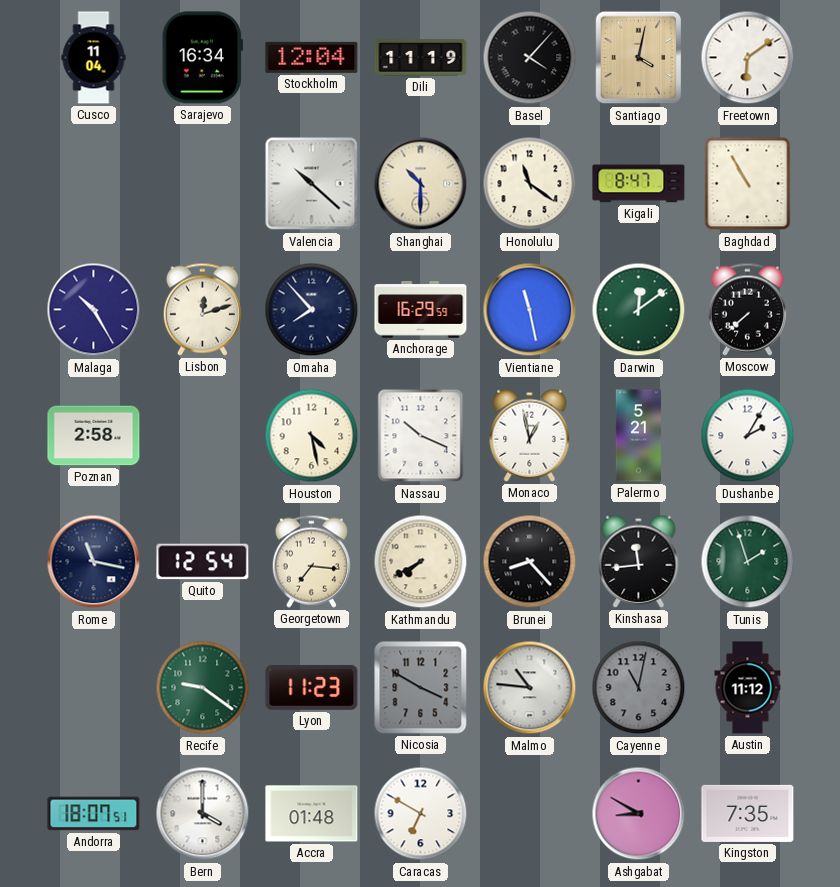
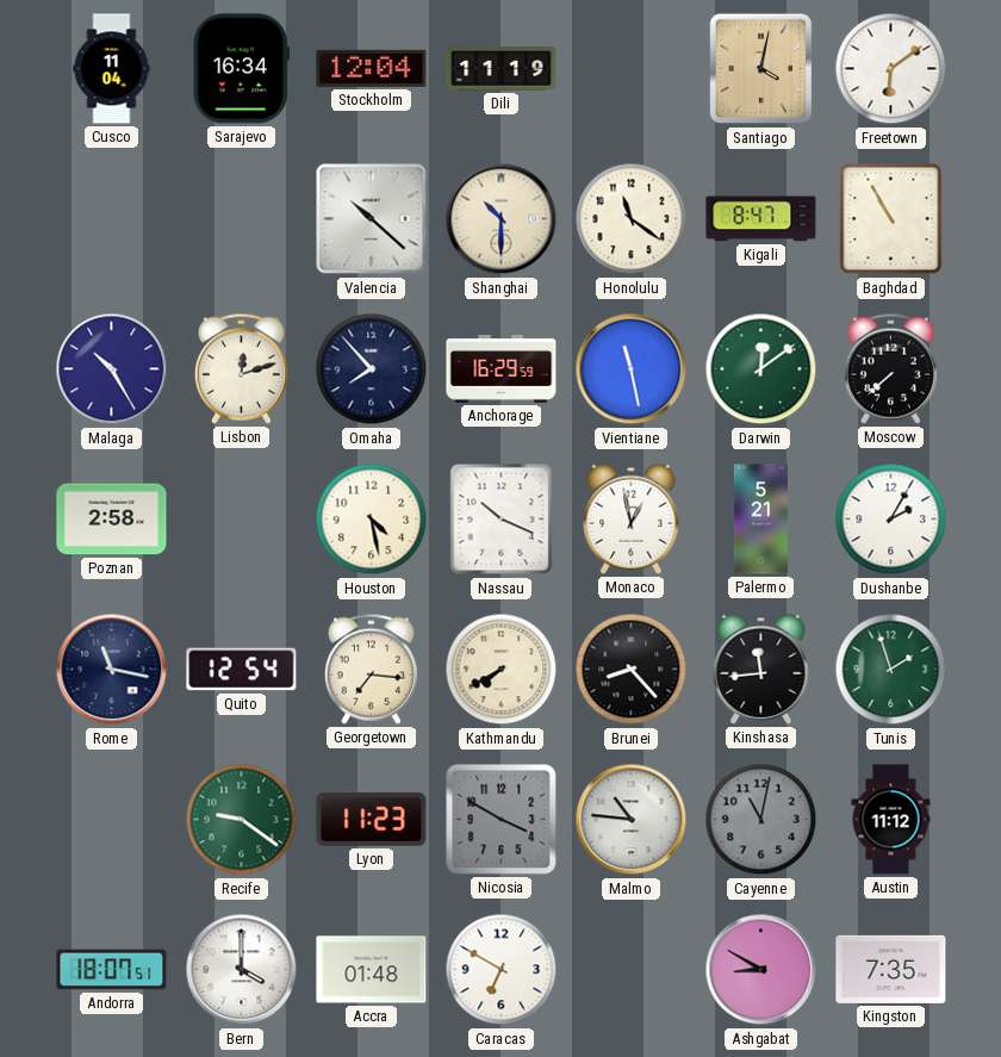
Basel: 4:07 -> none
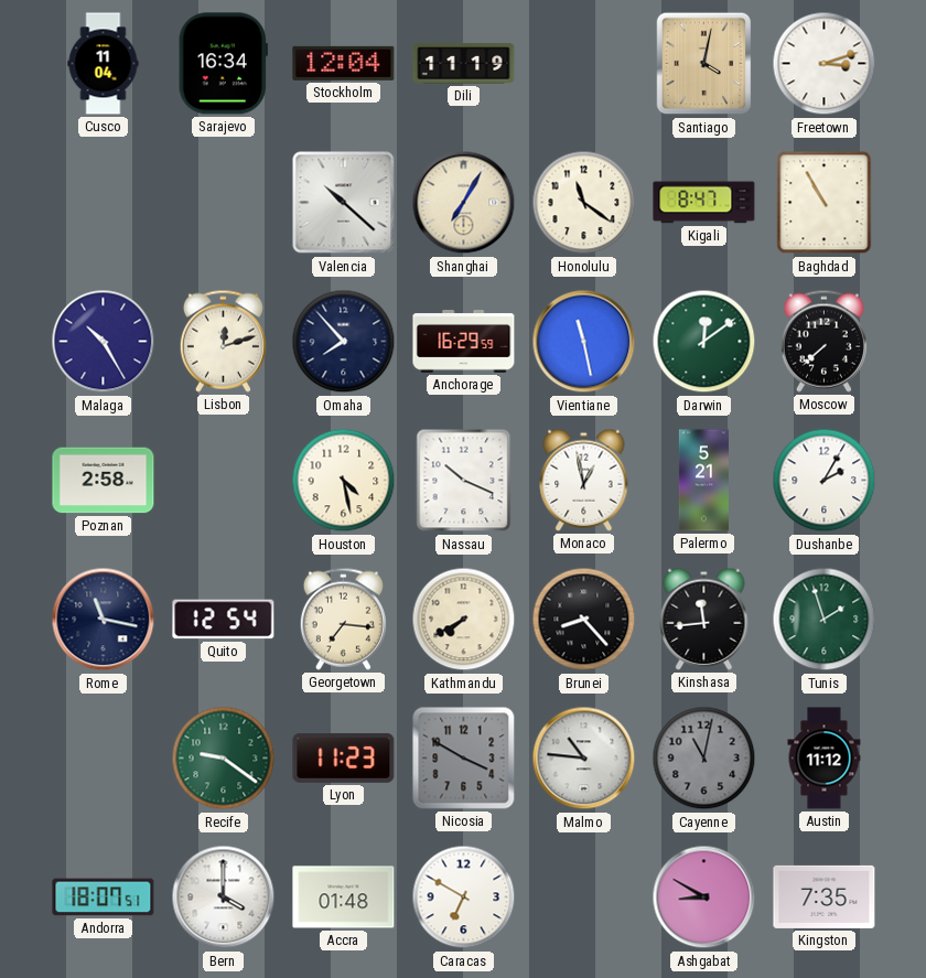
Freetown: 6:09 -> 3:12
Shanghai: 10:30 -> 7:05
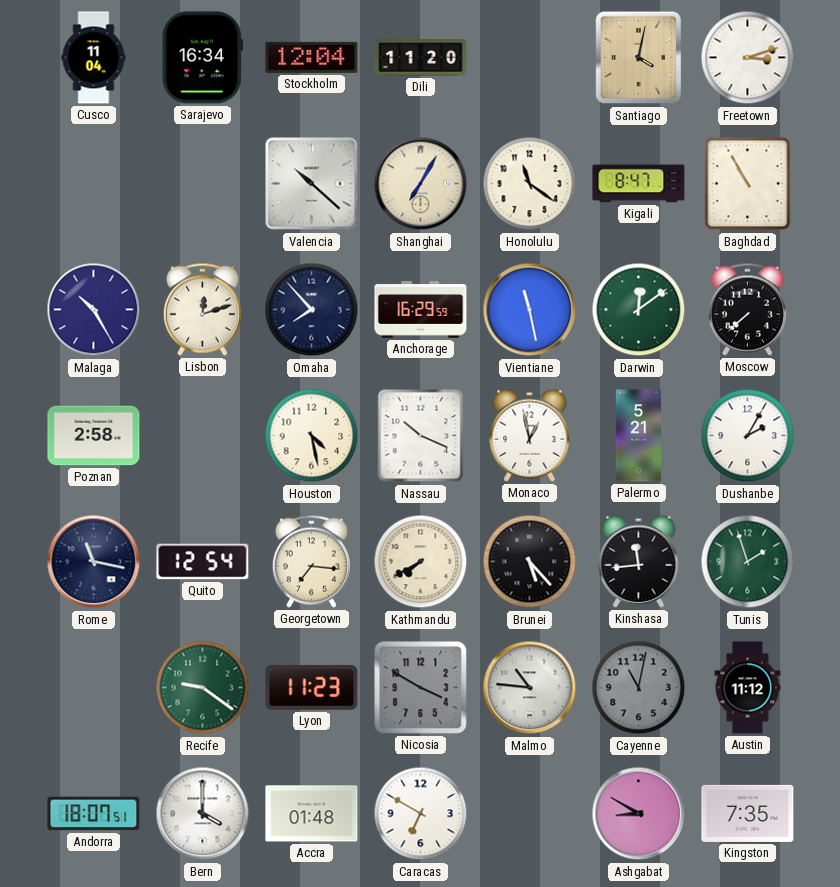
Dili: 11:19 -> 11:20
Brunei: 8:23 -> 5:23
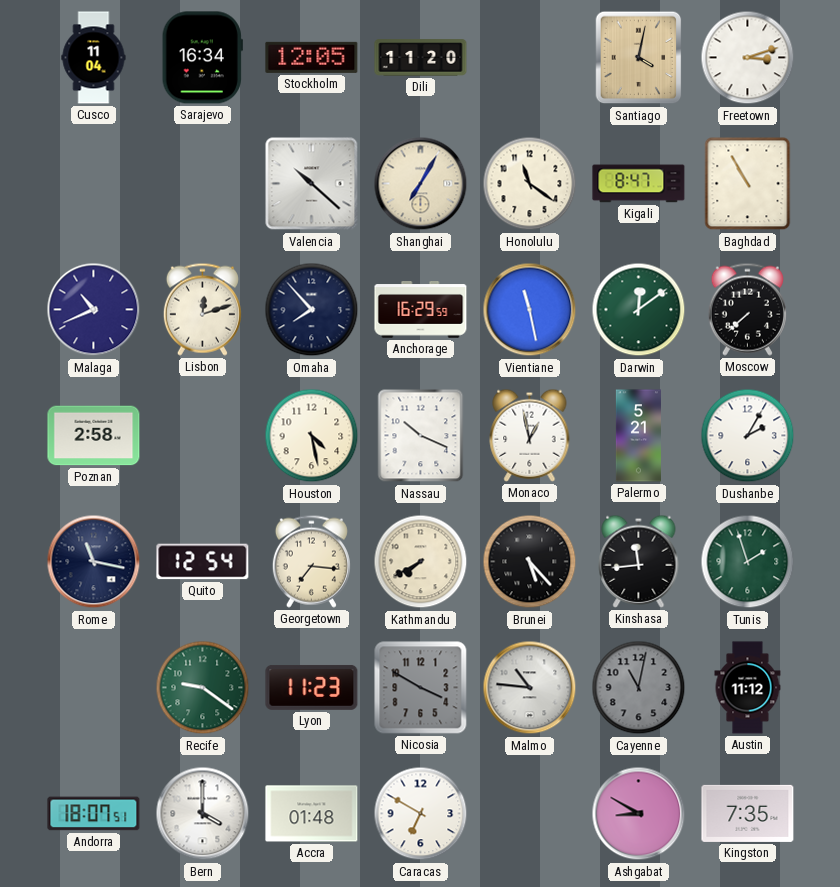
Stockholm: 12:04 -> 12:05
Malaga: 10:25 -> 10:41
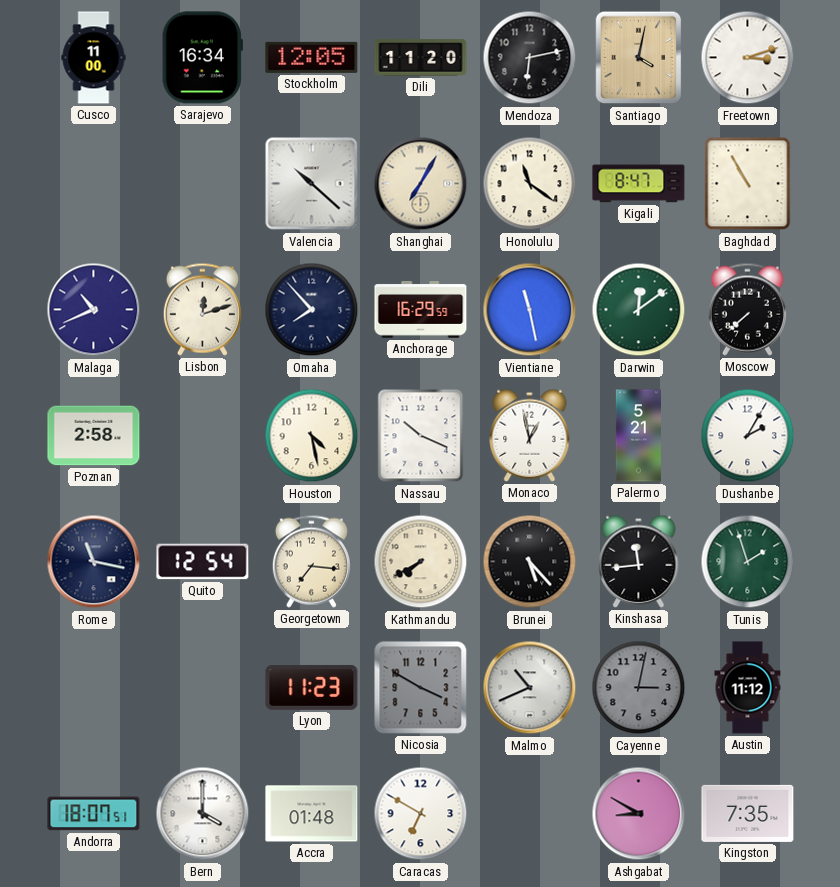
Cusco: 11:04 -> 11:00
Mendoza: none -> 6:13
Recife: 9:21 -> none
Malmo: 10:46 -> 10:41
Cayenne: 11:02 -> 3:02
